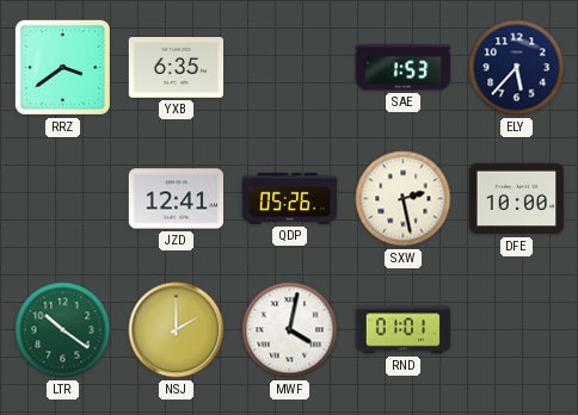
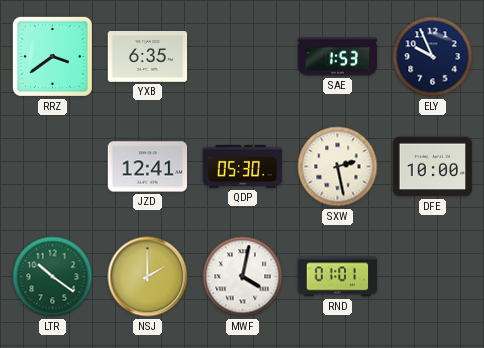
ELY: 5:37 -> 9:56
QDP: 05:26 -> 05:30
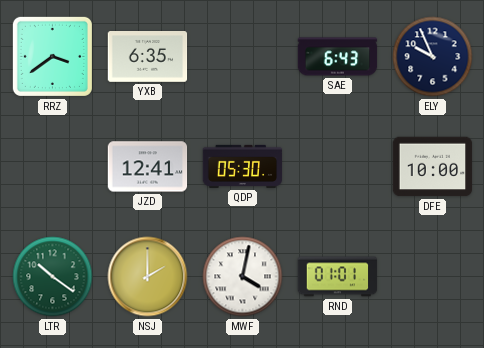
SAE: 1:53 -> 6:43
SXW: 2:28 -> none
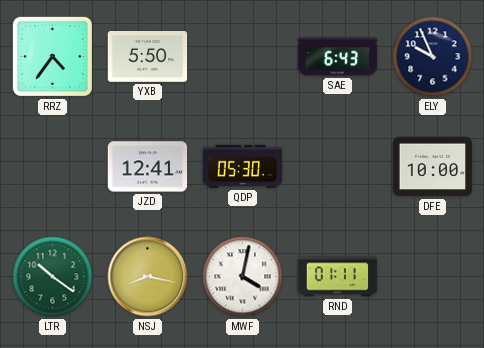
RRZ: 3:39 -> 4:36
YXB: 6:35 -> 5:50
NSJ: 2:00 -> 8:17
RND: 01:01 -> 01:11
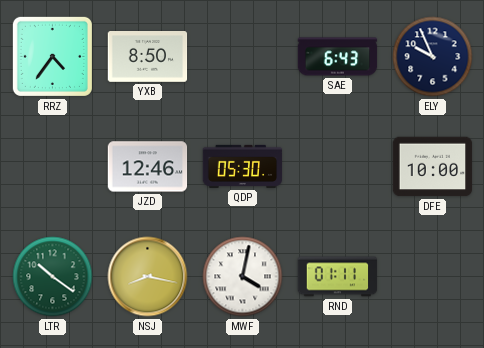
YXB: 5:50 -> 8:50
JZD: 12:41 -> 12:46
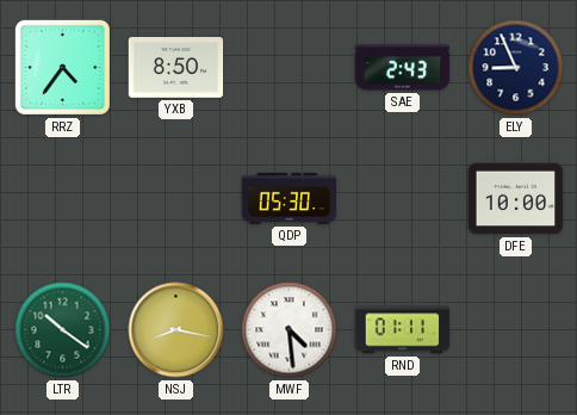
SAE: 6:43 -> 2:43
ELY: 9:56 -> 8:56
JZD: 12:46 -> none
MWF: 4:02 -> 4:29
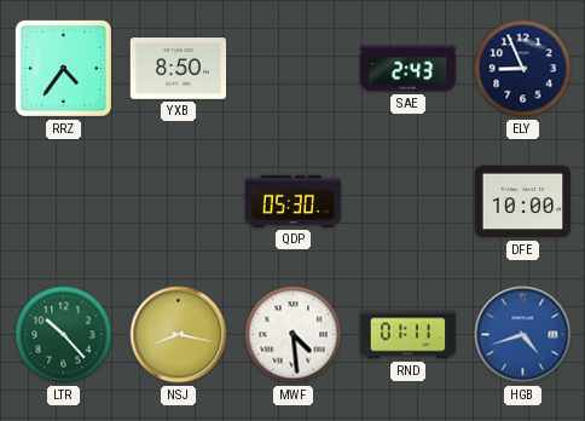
LTR: 10:21 -> 10:23
HGB: none -> 4:42
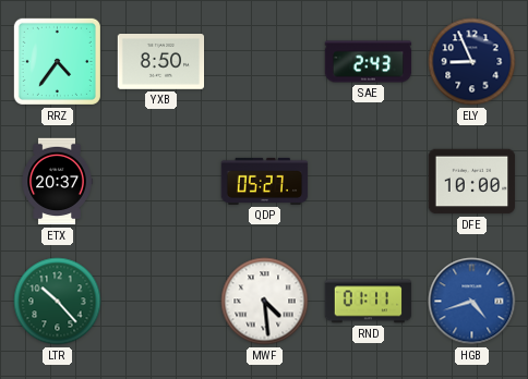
ETX: none -> 20:37
QDP: 05:30 -> 05:27
NSJ: 8:17 -> none
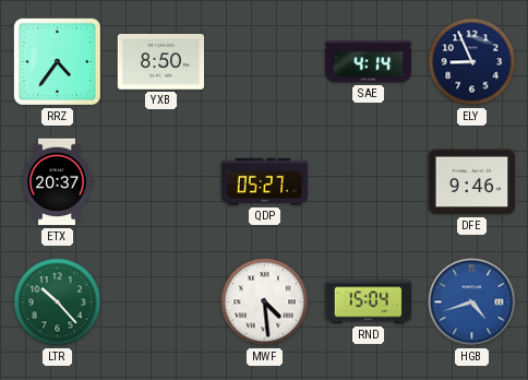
SAE: 2:43 -> 4:14
DFE: 10:00 -> 9:46
RND: 01:11 -> 15:04
